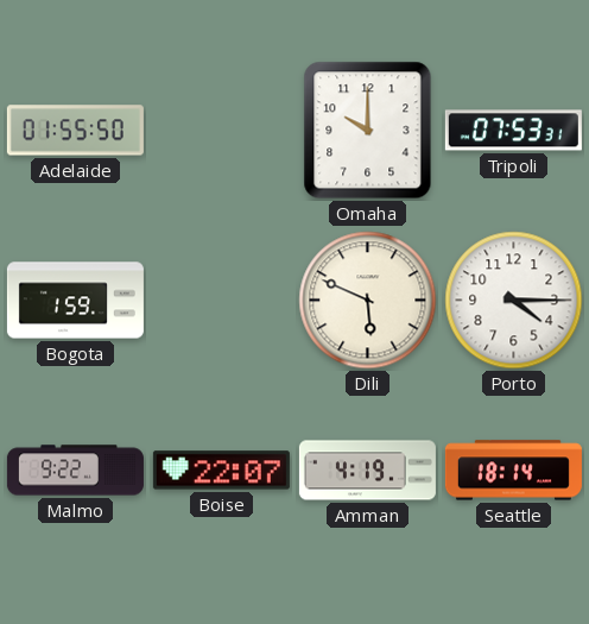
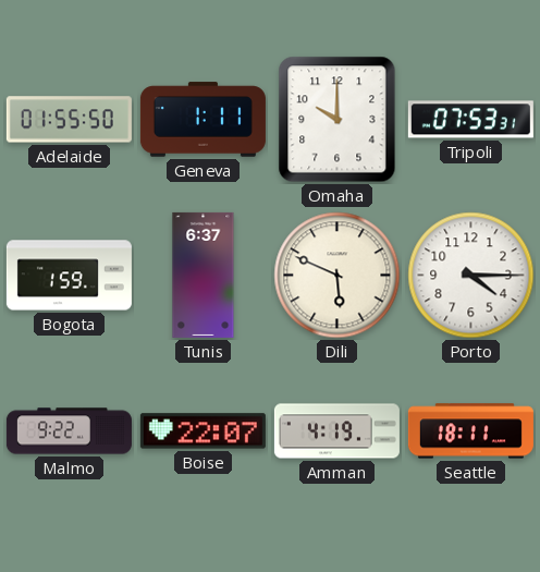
Geneva: none -> 1:11
Tunis: none -> 6:37
Seattle: 18:14 -> 18:11
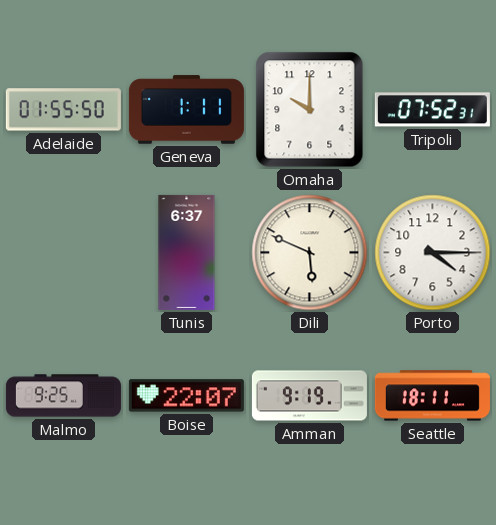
Tripoli: 07:53 -> 07:52
Bogota: 1:59 -> none
Malmo: 9:22 -> 9:25
Amman: 4:19 -> 9:19
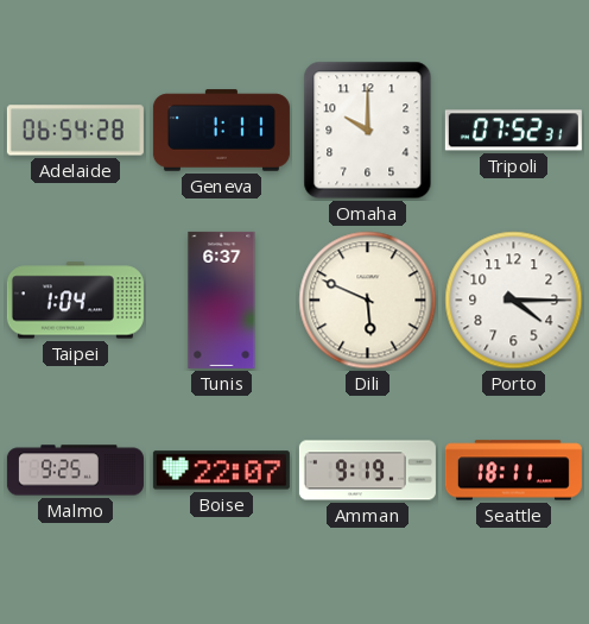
Adelaide: 01:55 -> 06:54
Taipei: none -> 1:04
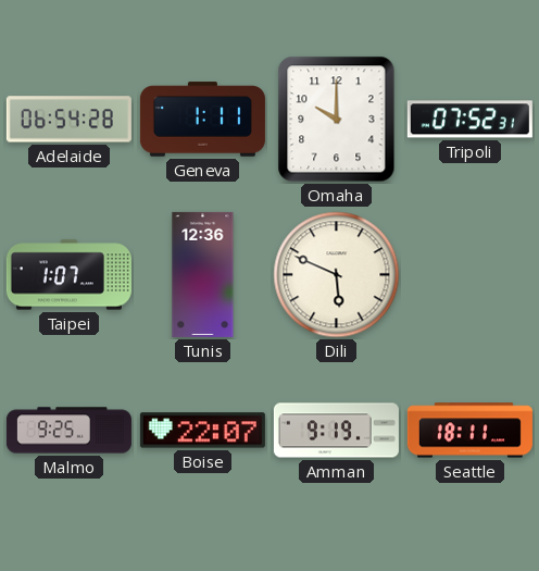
Taipei: 1:04 -> 1:07
Tunis: 6:37 -> 12:36
Porto: 4:15 -> none
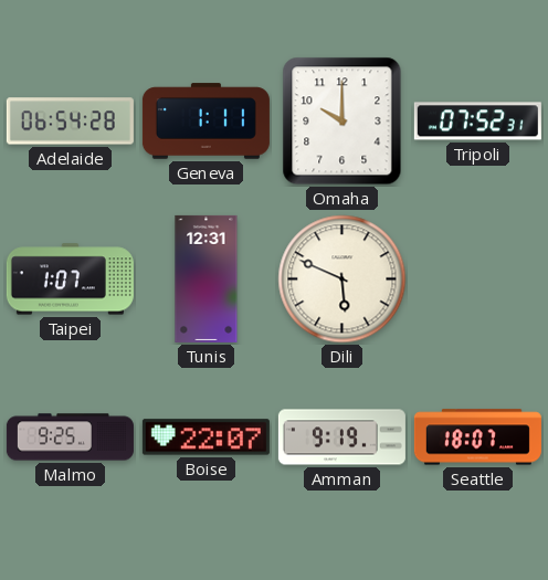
Tunis: 12:36 -> 12:31
Seattle: 18:11 -> 18:07
